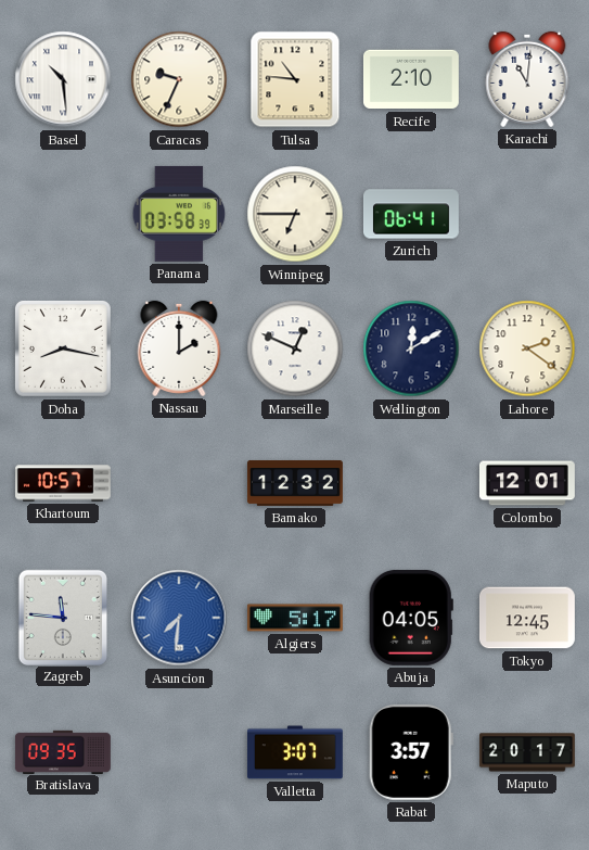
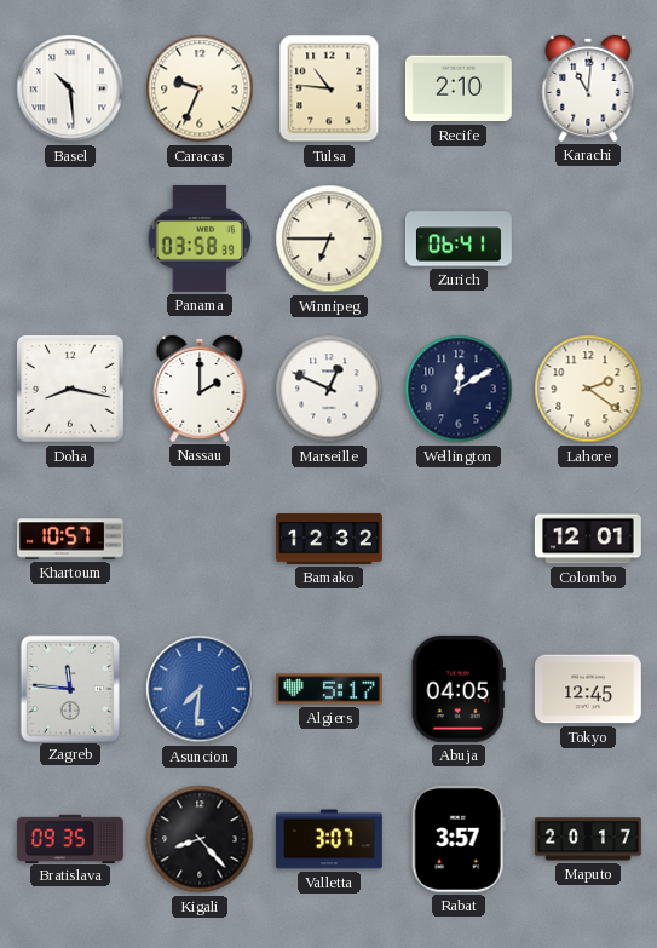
Kigali: none -> 8:23
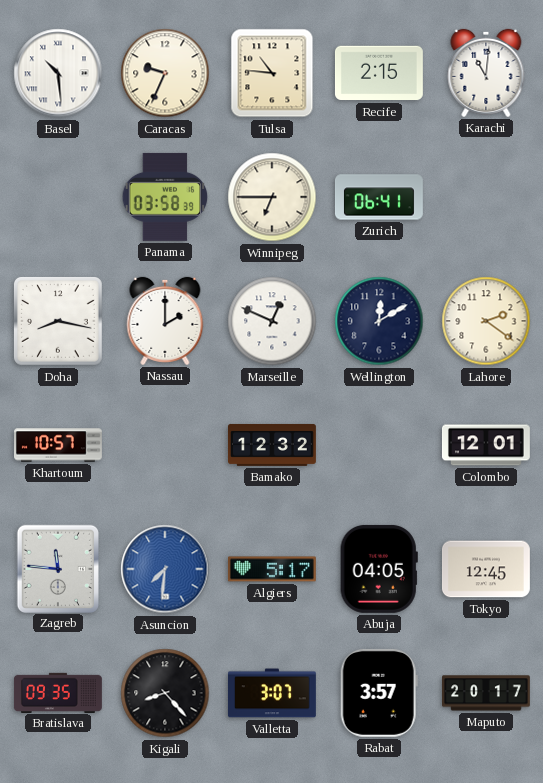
Recife: 2:10 -> 2:15
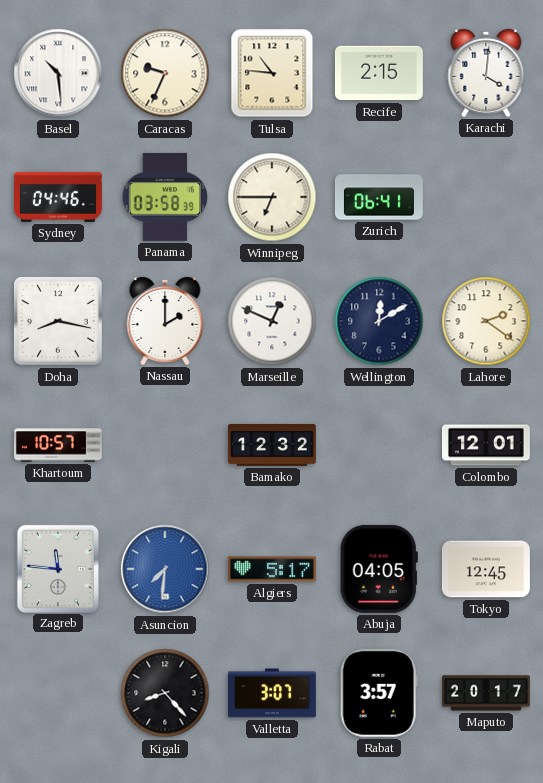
Karachi: 11:01 -> 4:01
Sydney: none -> 04:46
Bratislava: 09:35 -> none
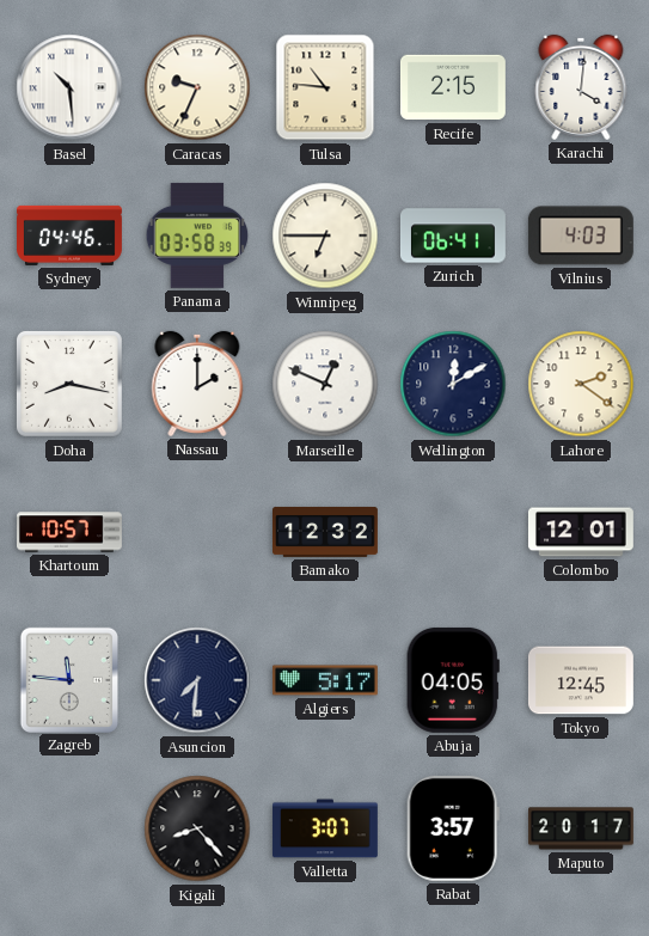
Vilnius: none -> 4:03
Asuncion dial: blue -> navy
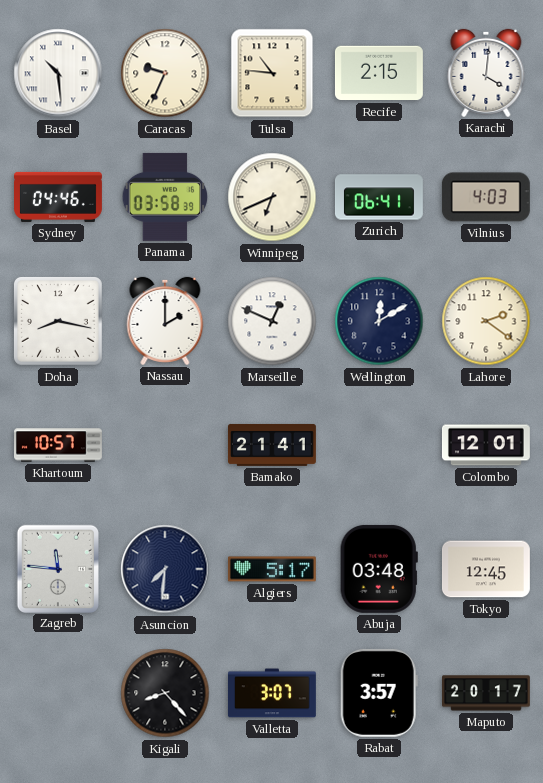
Winnipeg: 6:45 -> 6:41
Bamako: 12:32 -> 21:41
Abuja: 04:05 -> 03:48
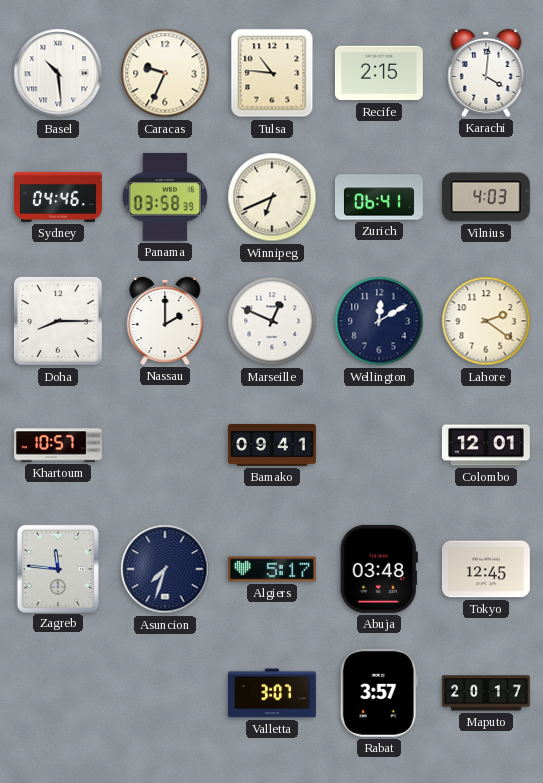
Doha: 8:17 -> 8:15
Bamako: 21:41 -> 09:41
Asuncion: 7:31 -> 7:33
Kigali: 8:23 -> none
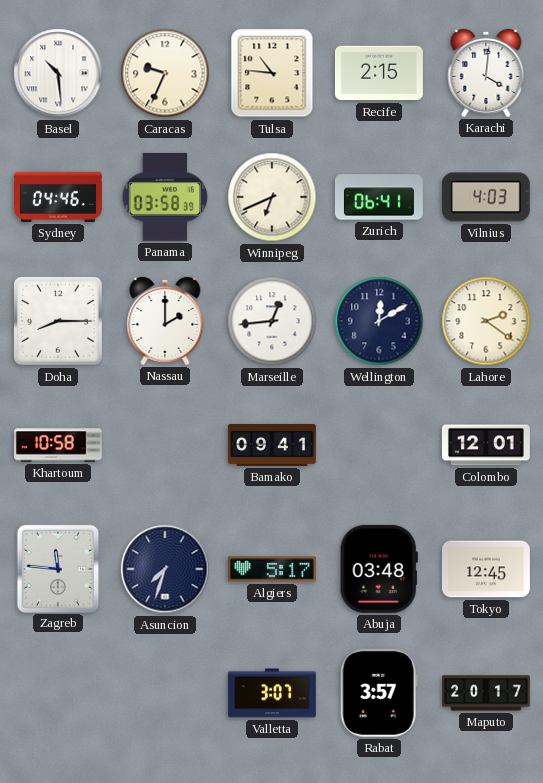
Marseille: 12:49 -> 12:44
Khartoum: 10:57 -> 10:58
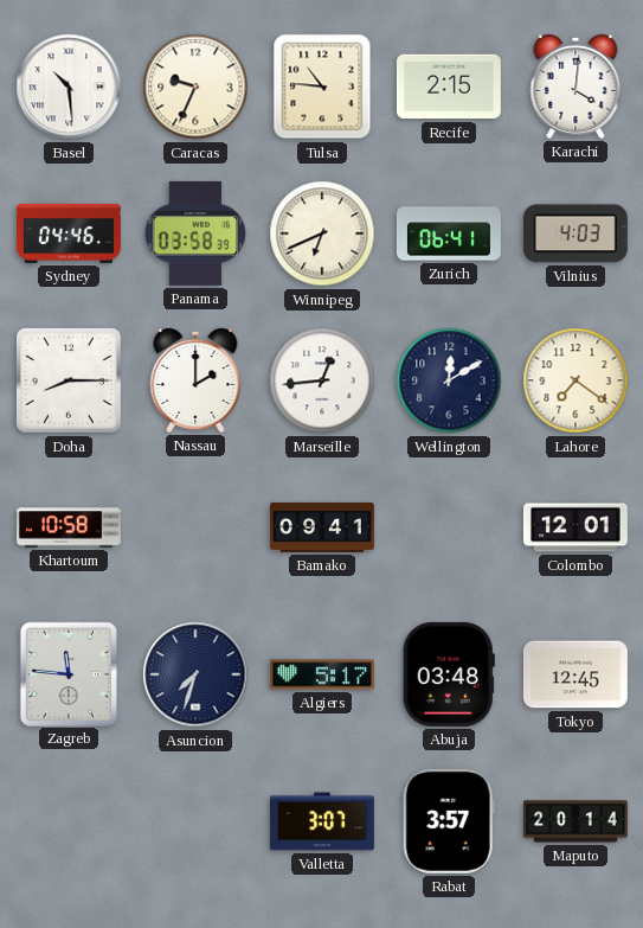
Lahore: 2:21 -> 7:21
Maputo: 20:17 -> 20:14
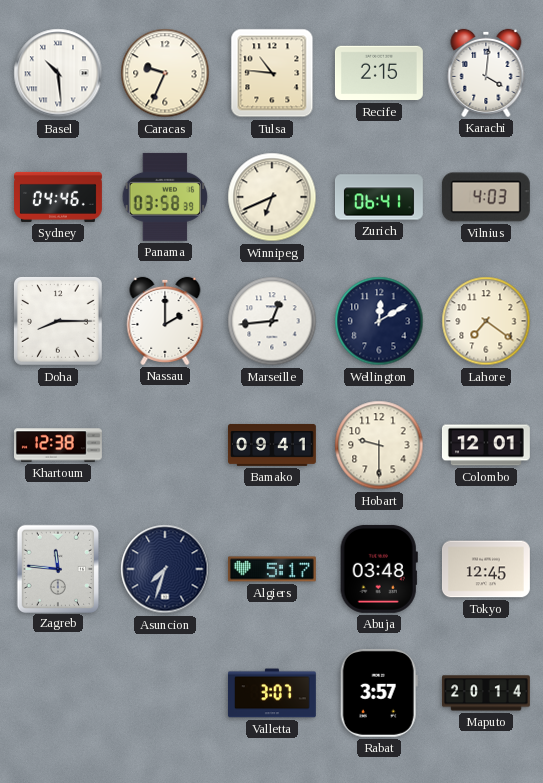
Khartoum: 10:58 -> 12:38
Hobart: none -> 9:30
